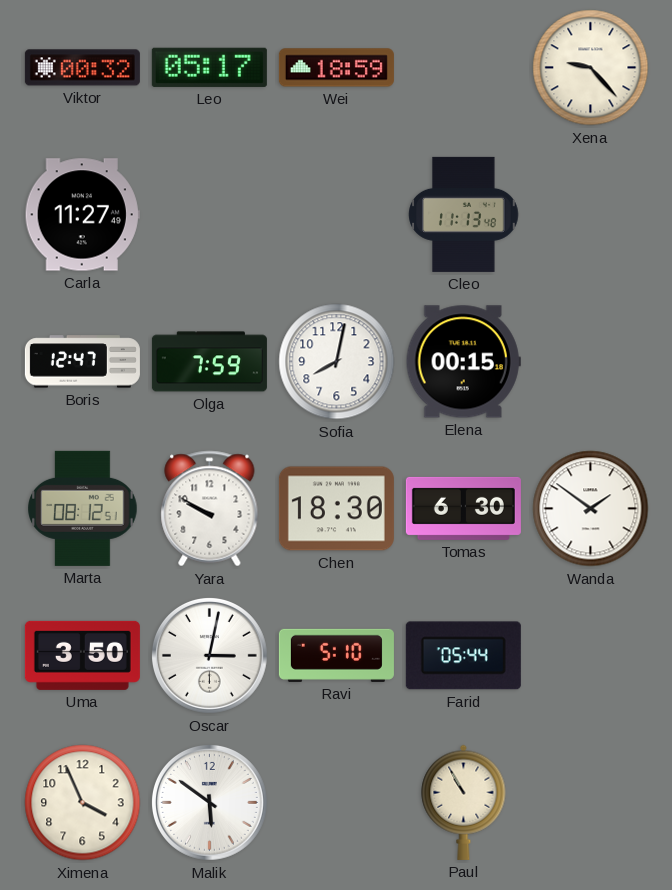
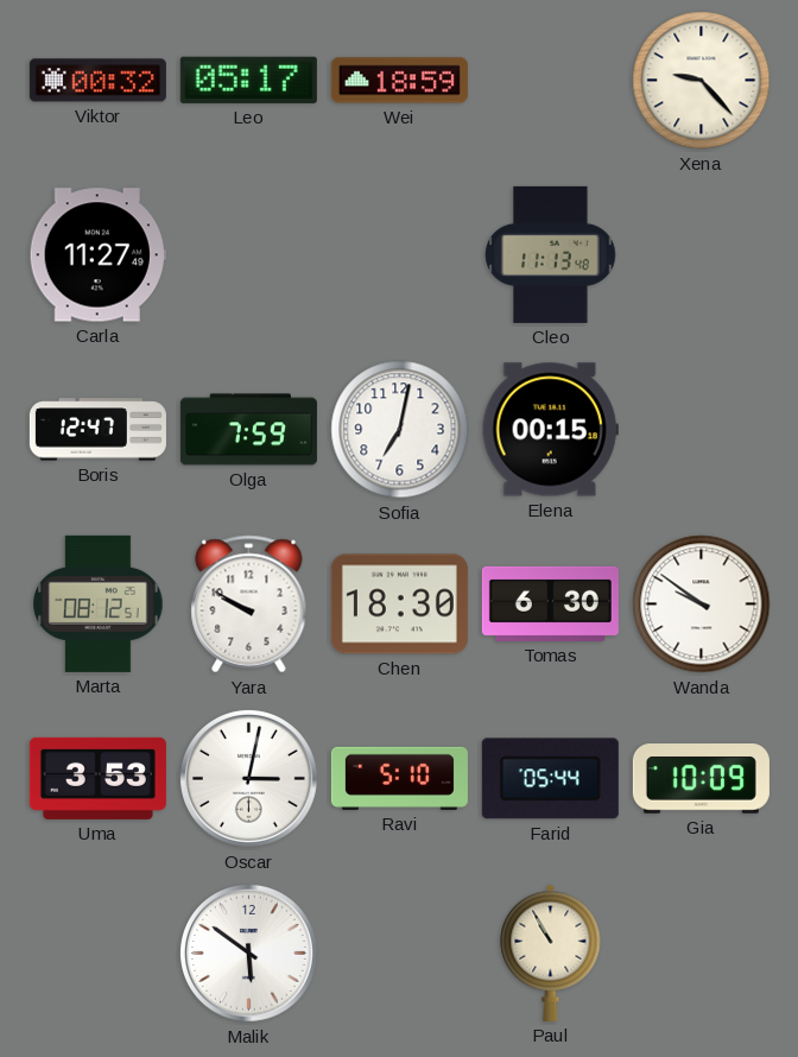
Sofia: 8:02 -> 7:02
Wanda: 1:51 -> 9:51
Uma: 3:50 -> 3:53
Gia: none -> 10:09
Ximena: 3:56 -> none
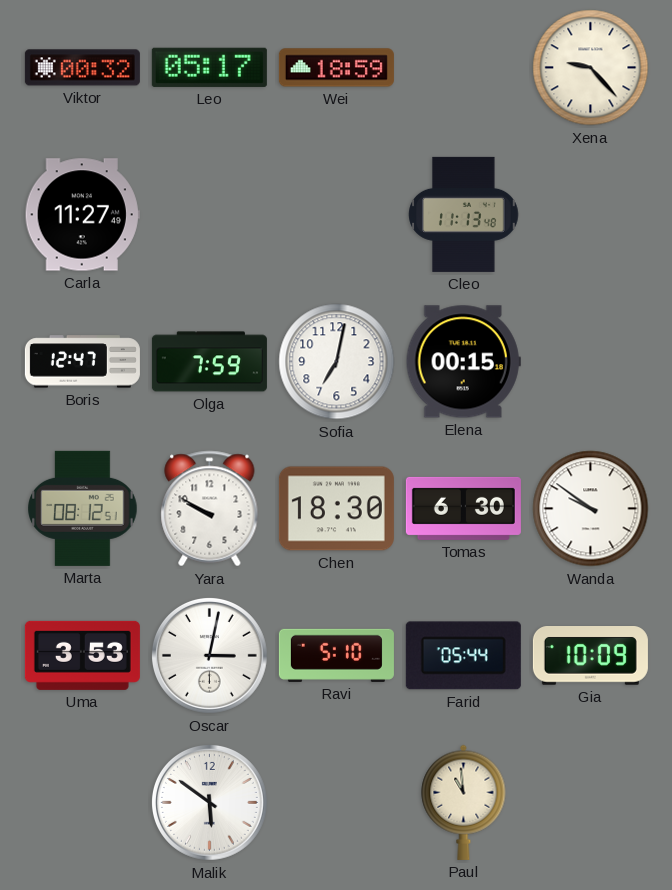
Paul: 10:55 -> 10:59
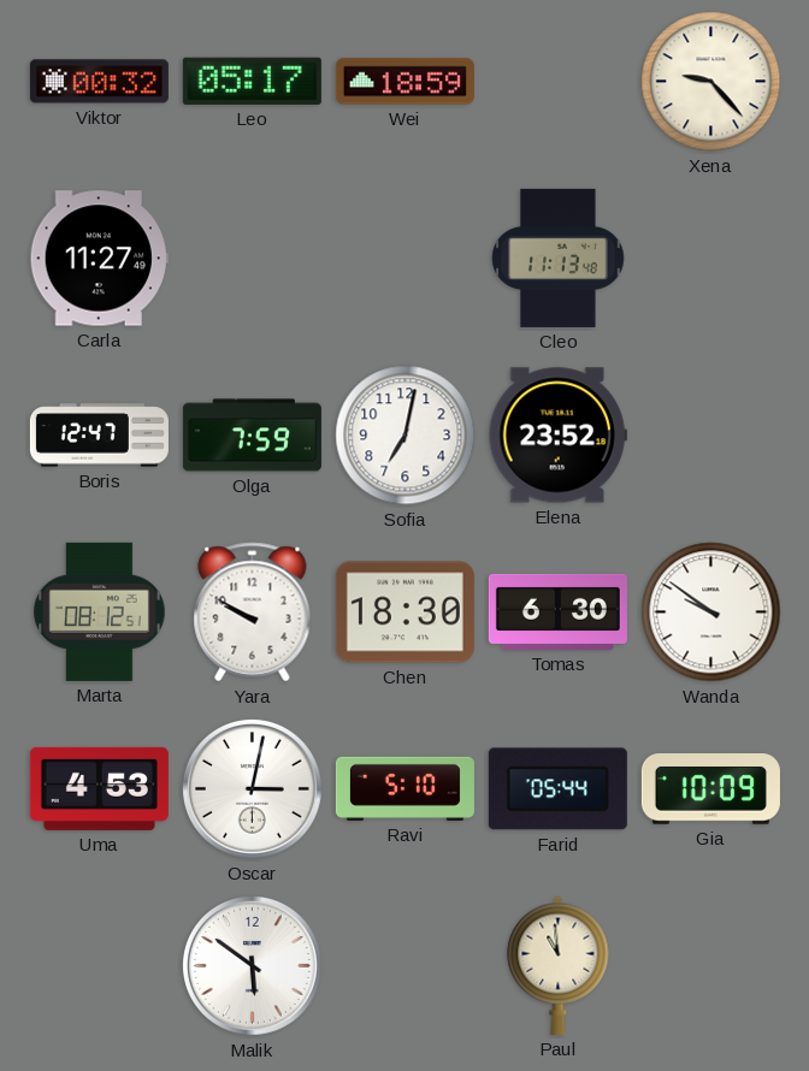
Elena: 00:15 -> 23:52
Uma: 3:53 -> 4:53
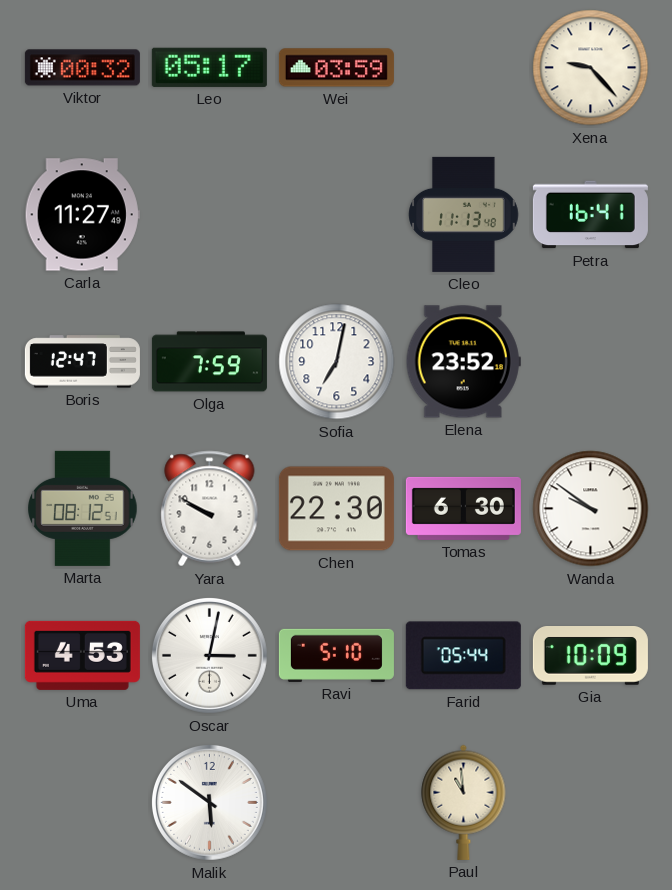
Wei: 18:59 -> 03:59
Petra: none -> 16:41
Chen: 18:30 -> 22:30
